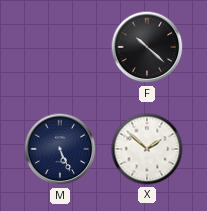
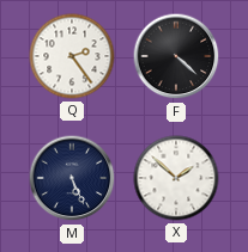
Q: none -> 2:24
F: 10:22 -> 4:22
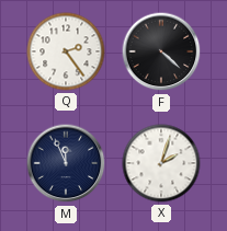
M: 5:26 -> 11:56
X: 1:52 -> 2:03
